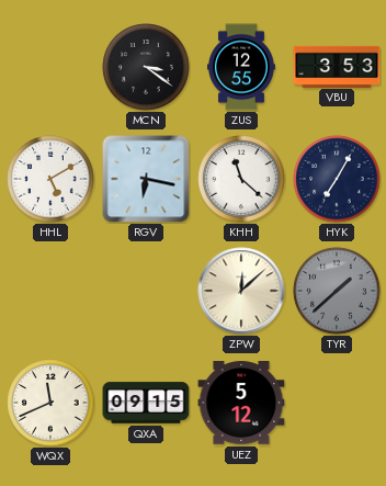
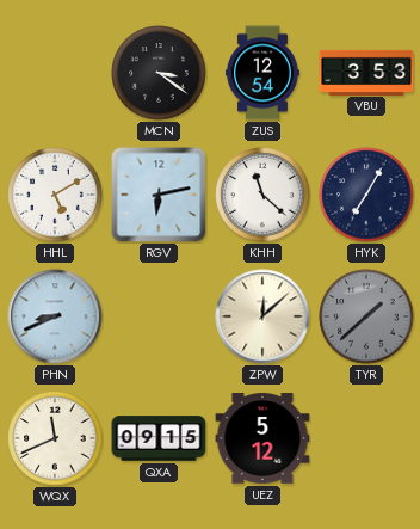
ZUS: 12:55 -> 12:54
RGV: 6:17 -> 6:13
PHN: none -> 8:41
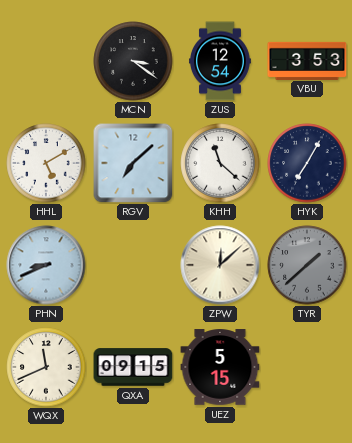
RGV: 6:13 -> 7:08
UEZ: 5:12 -> 5:15
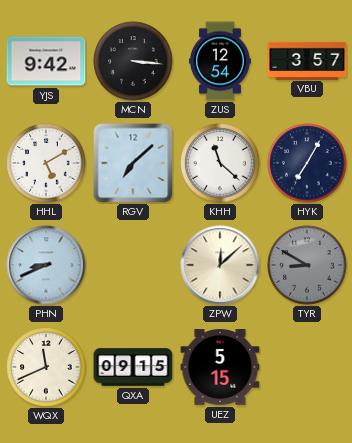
YJS: none -> 9:42
MCN: 3:21 -> 3:16
VBU: 3:53 -> 3:57
TYR: 1:38 -> 8:50
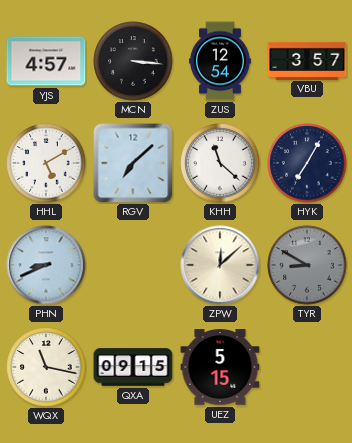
YJS: 9:42 -> 4:57
WQX: 11:41 -> 11:17
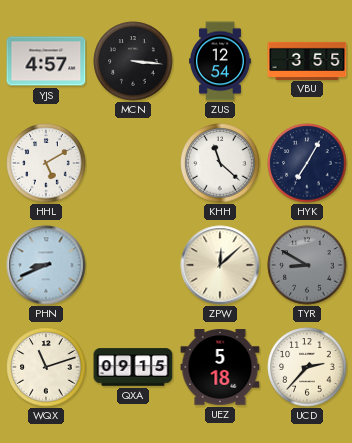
VBU: 3:57 -> 3:55
RGV: 7:08 -> none
WQX: 11:17 -> 11:12
UEZ: 5:15 -> 5:18
UCD: none -> 2:37
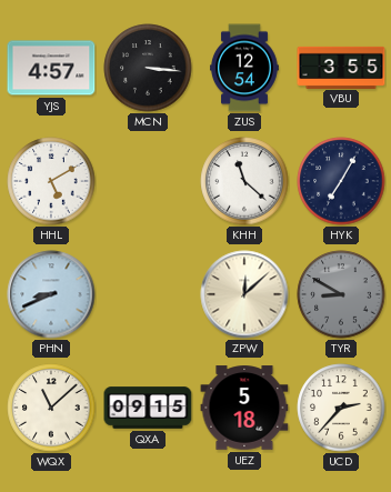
WQX: 11:12 -> 11:08
